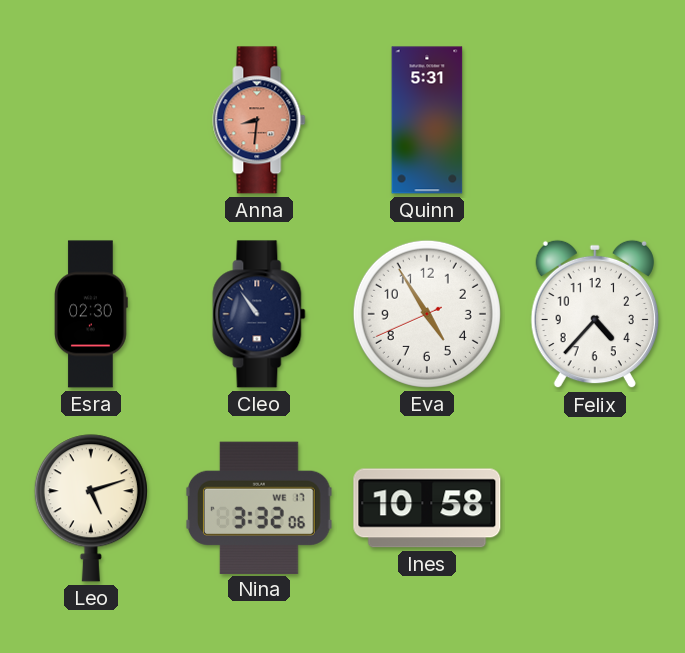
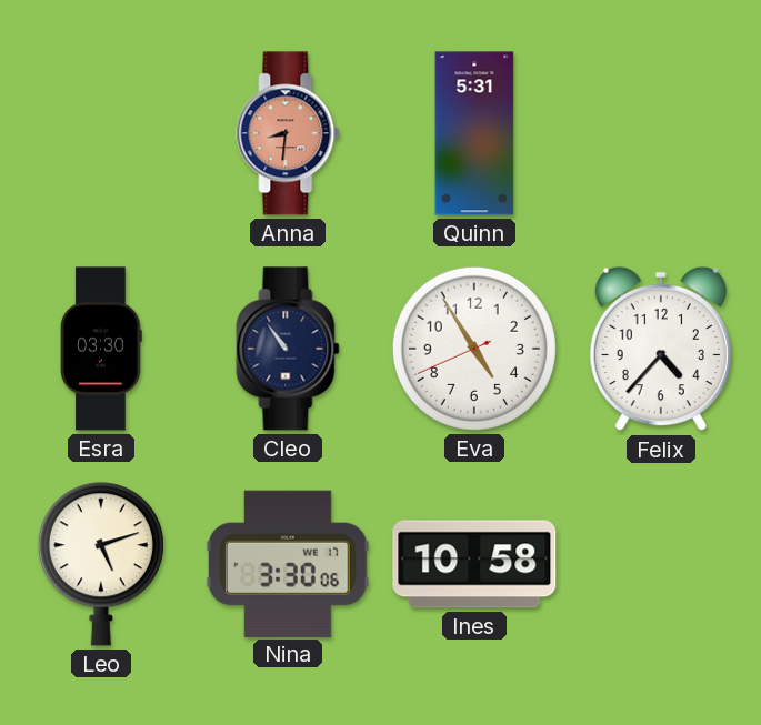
Esra: 02:30 -> 03:30
Nina: 3:32 -> 3:30
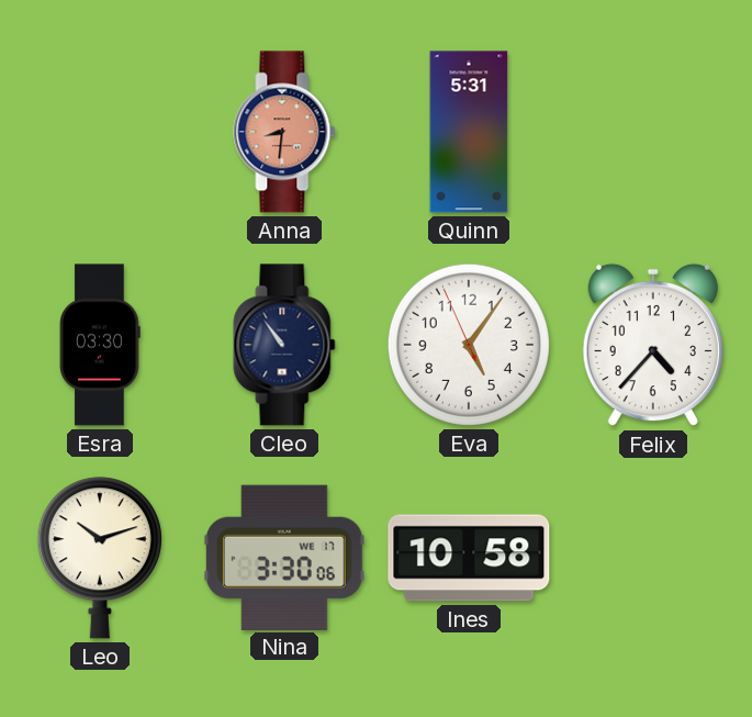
Eva: 4:54 -> 5:05
Leo: 5:12 -> 10:12
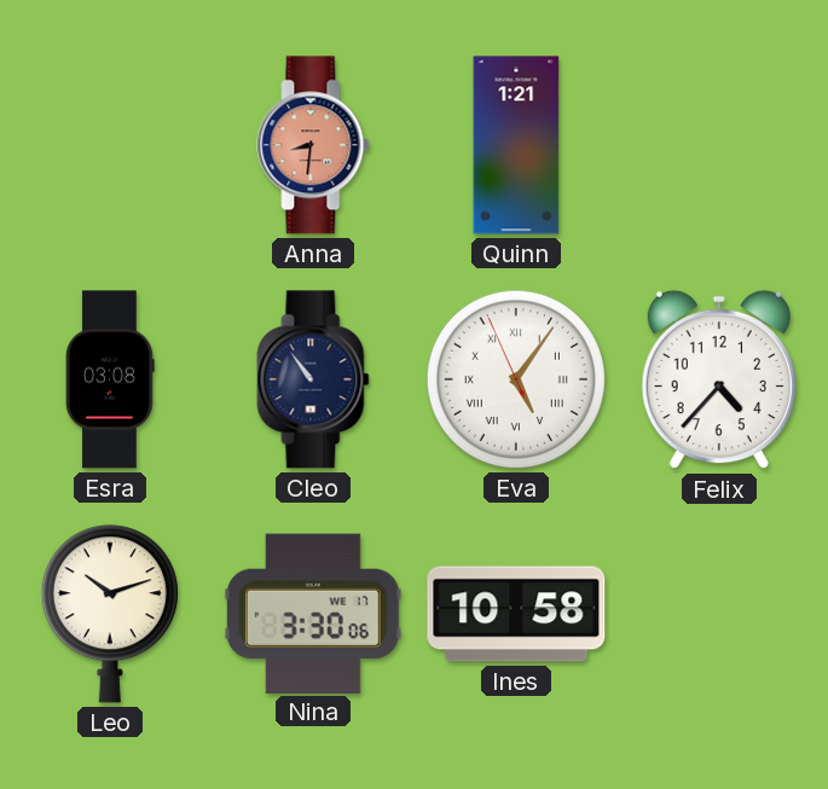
Quinn: 5:31 -> 1:21
Esra: 03:30 -> 03:08
Eva numerals: Arabic -> Roman
